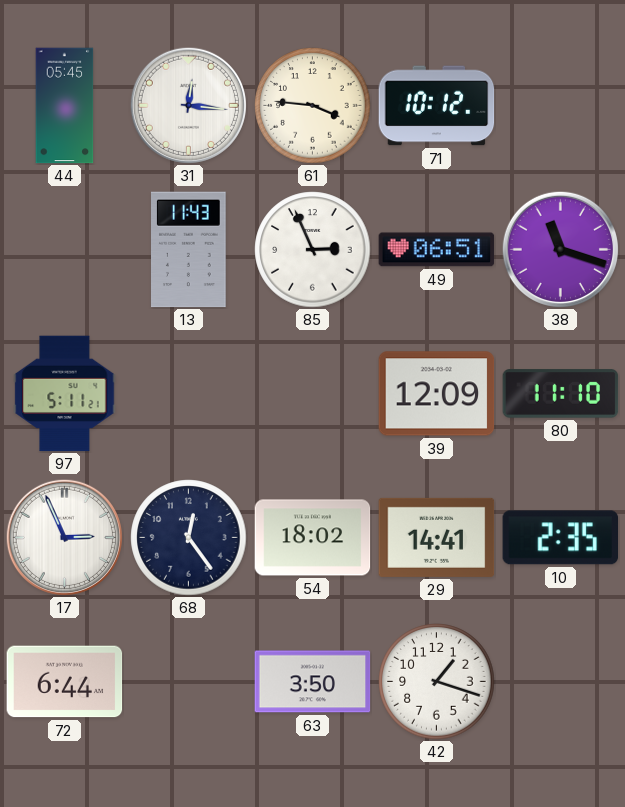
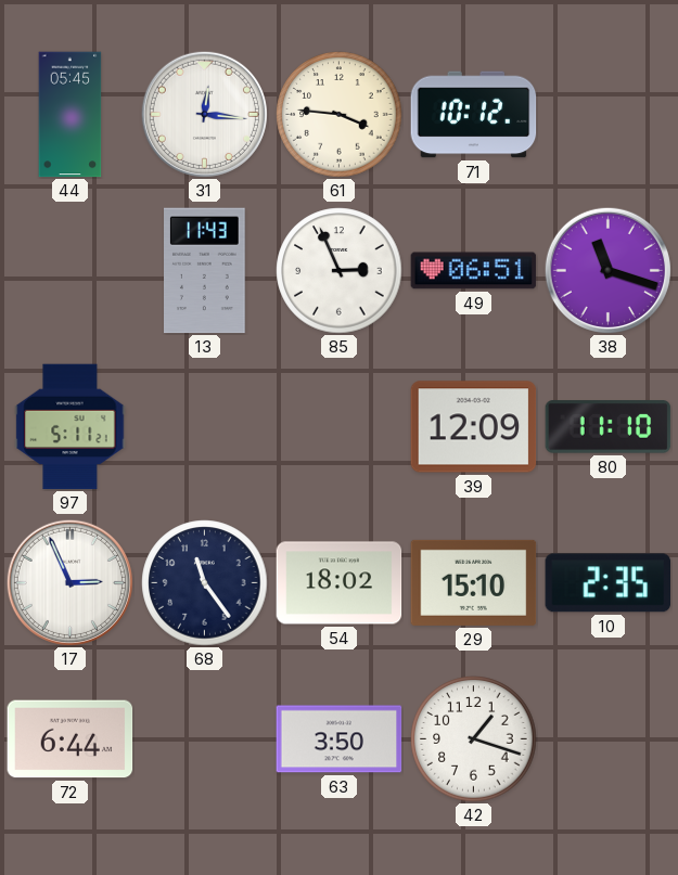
68: 12:24 -> 11:24
29: 14:41 -> 15:10
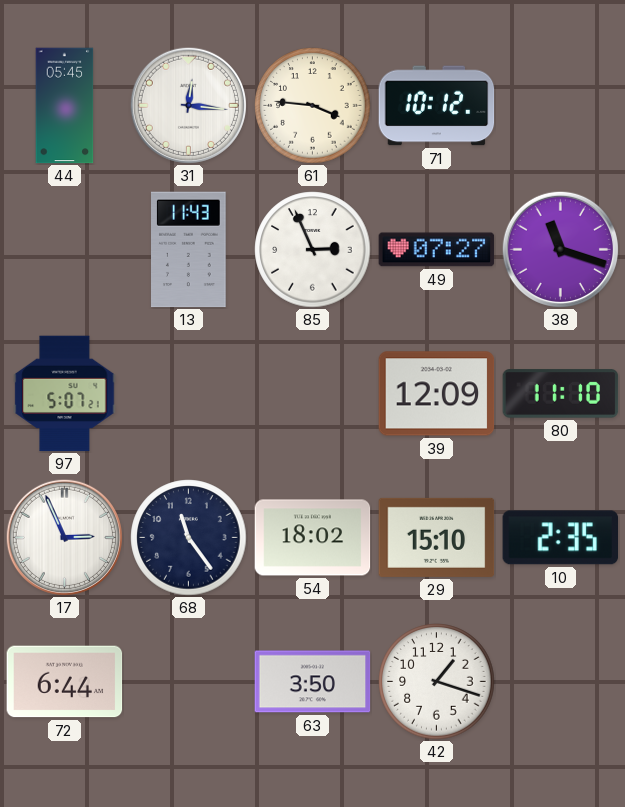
49: 06:51 -> 07:27
97: 5:11 -> 5:07
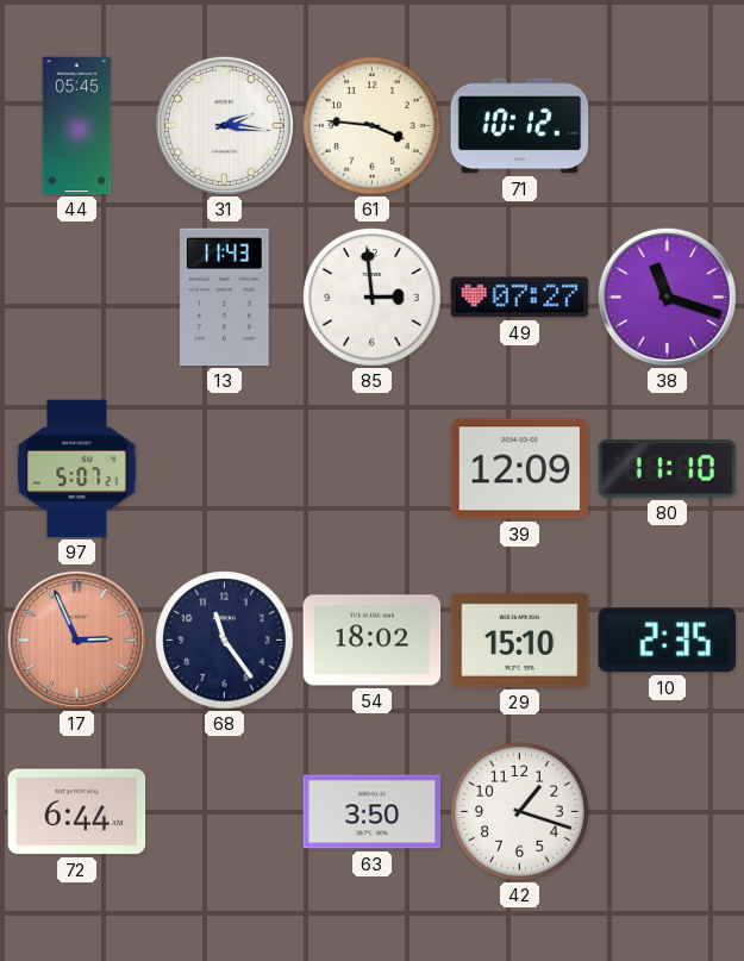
31: 12:16 -> 2:16
85: 2:56 -> 2:59
17 dial: white -> salmon
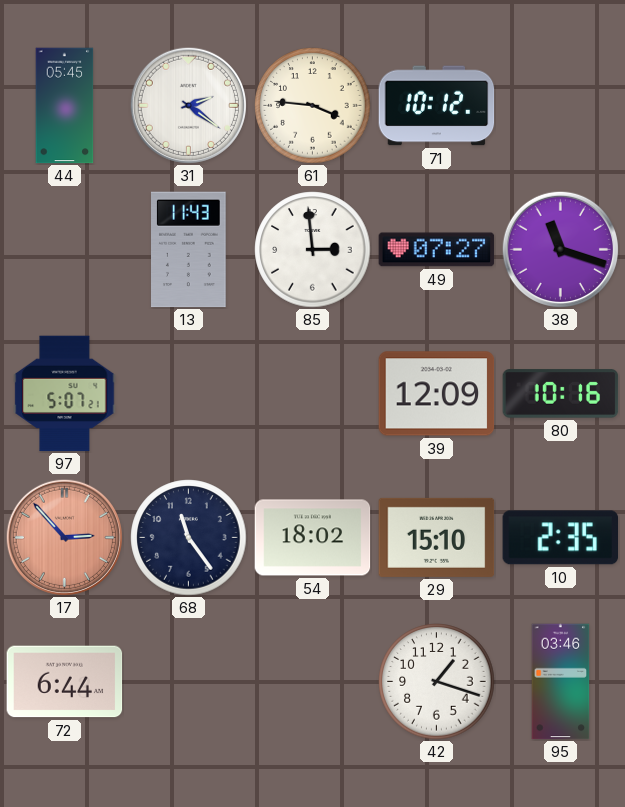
31: 2:16 -> 2:21
80: 11:10 -> 10:16
17: 2:56 -> 2:53
63: 3:50 -> none
95: none -> 03:46
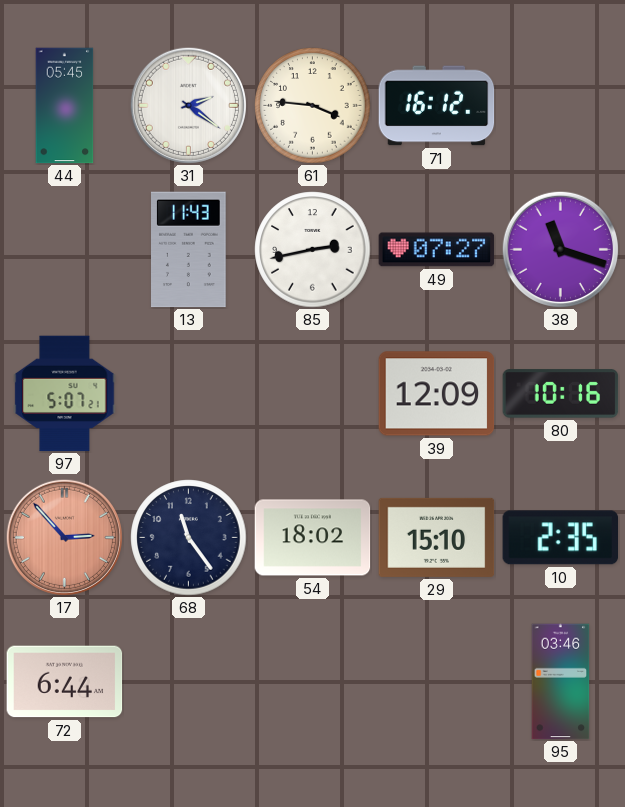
71: 10:12 -> 16:12
85: 2:59 -> 2:43
42: 1:18 -> none
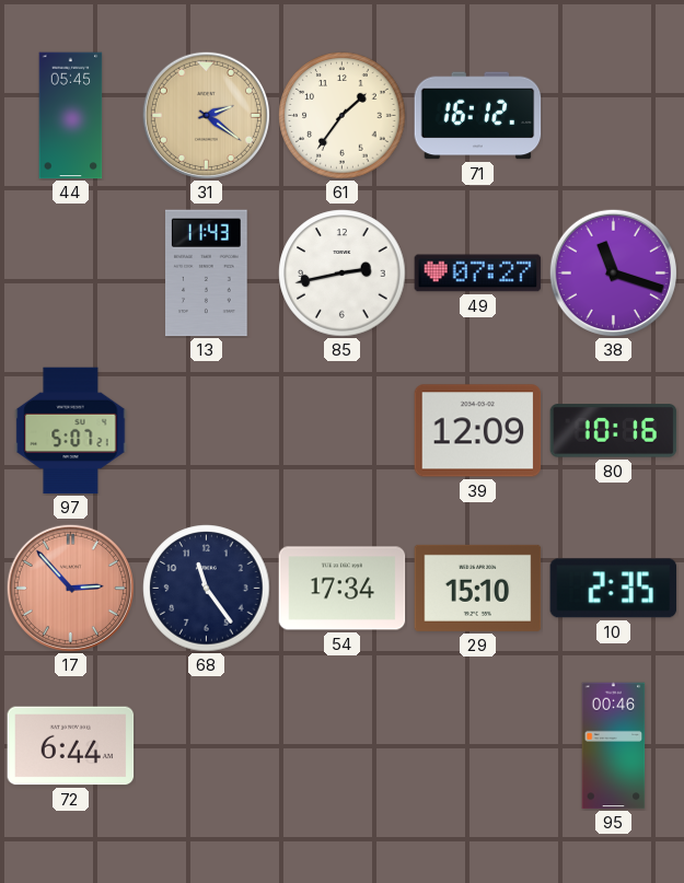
31 dial: white -> champagne
61: 3:46 -> 1:36
54: 18:02 -> 17:34
95: 03:46 -> 00:46
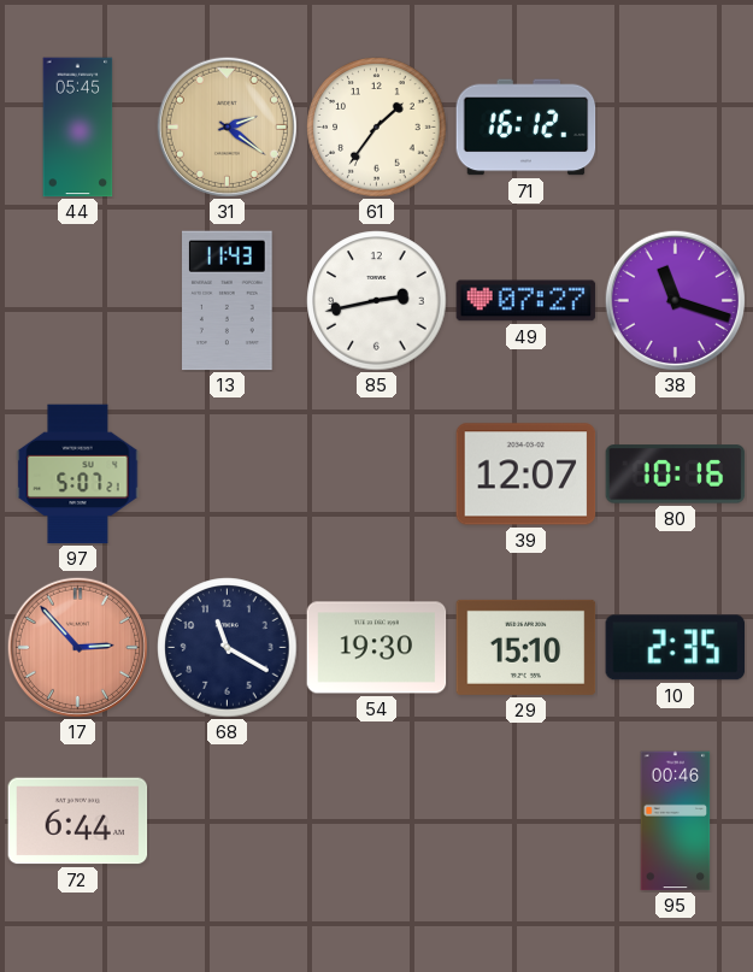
39: 12:09 -> 12:07
68: 11:24 -> 11:20
54: 17:34 -> 19:30
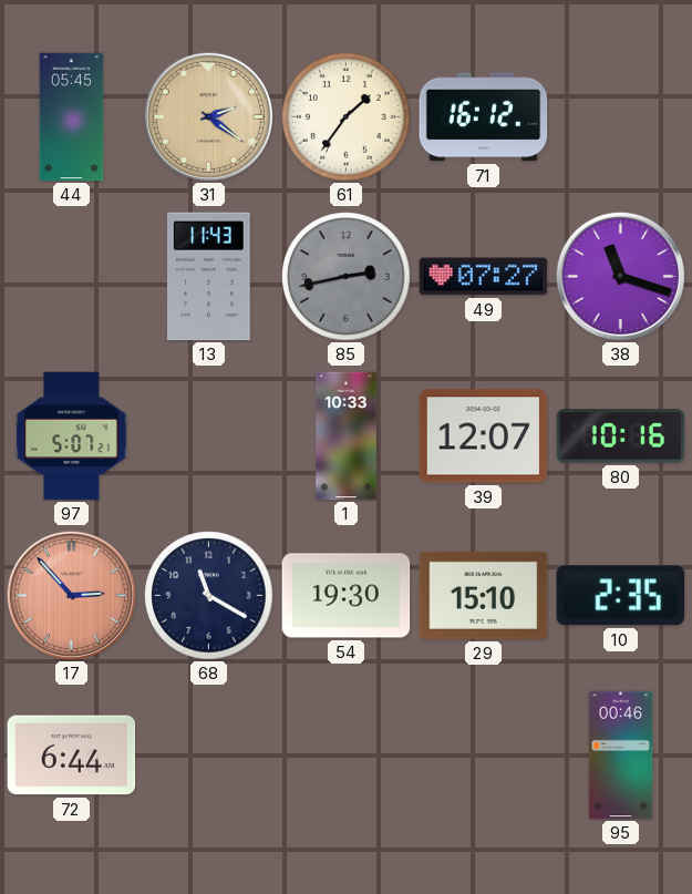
85 dial: white -> grey
1: none -> 10:33
